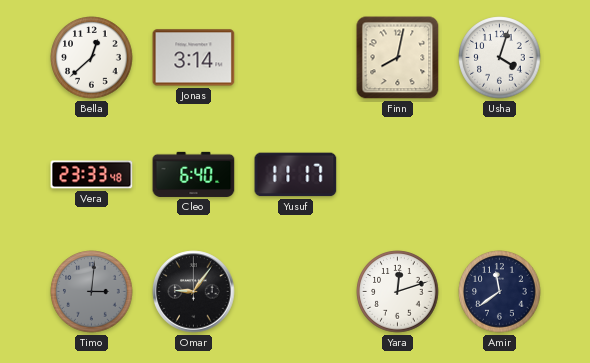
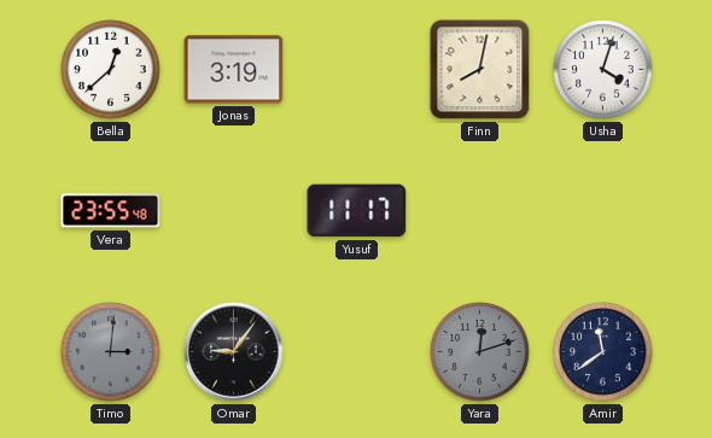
Jonas: 3:14 -> 3:19
Vera: 23:33 -> 23:55
Cleo: 6:40 -> none
Yara dial: white -> grey
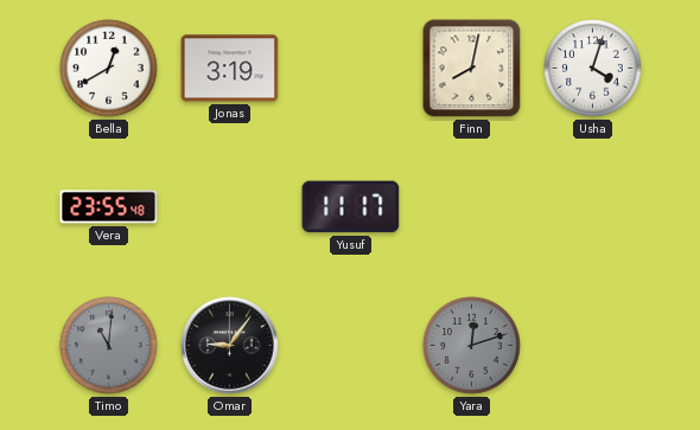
Bella: 12:38 -> 12:40
Timo: 3:01 -> 11:01
Amir: 11:39 -> none
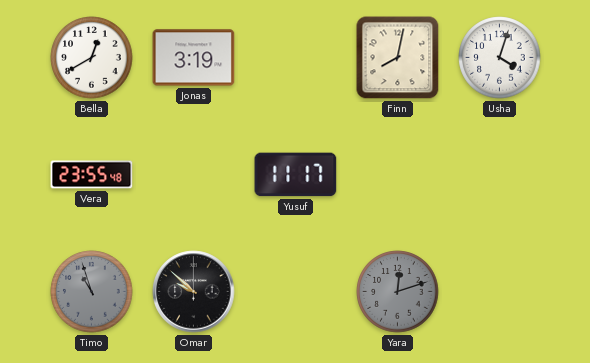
Timo: 11:01 -> 10:57
Omar: 9:06 -> 9:52
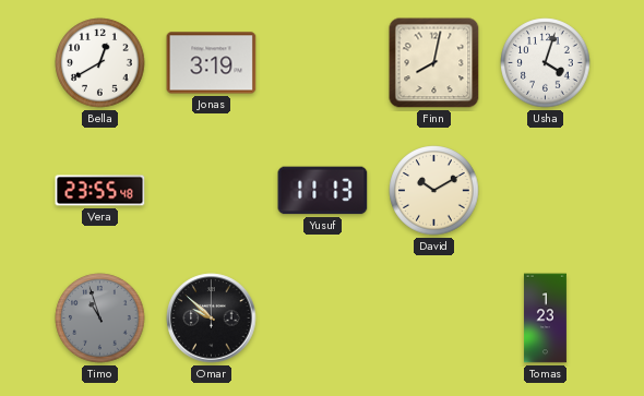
Yusuf: 11:17 -> 11:13
David: none -> 10:10
Yara: 12:12 -> none
Tomas: none -> 1:23
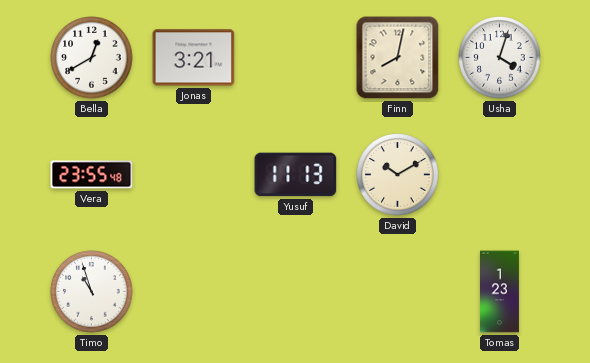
Jonas: 3:19 -> 3:21
Timo dial: grey -> white
Omar: 9:52 -> none
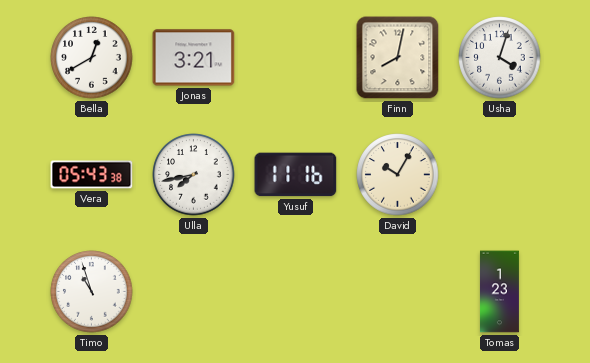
Vera: 23:55 -> 05:43
Ulla: none -> 7:43
Yusuf: 11:13 -> 11:16
David: 10:10 -> 10:05
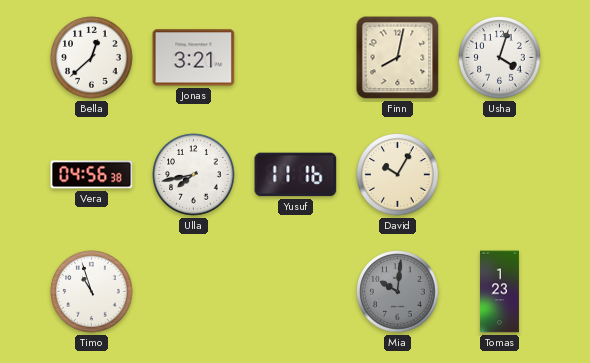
Bella: 12:40 -> 12:38
Vera: 05:43 -> 04:56
Mia: none -> 10:01
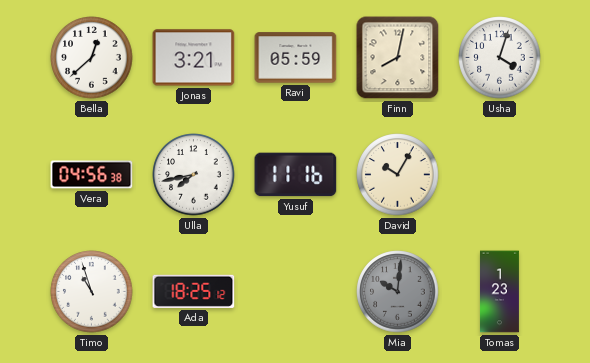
Ravi: none -> 05:59
Ada: none -> 18:25
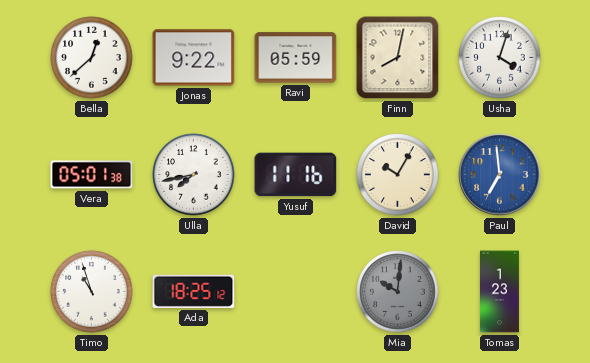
Jonas: 3:21 -> 9:22
Vera: 04:56 -> 05:01
Paul: none -> 6:59
